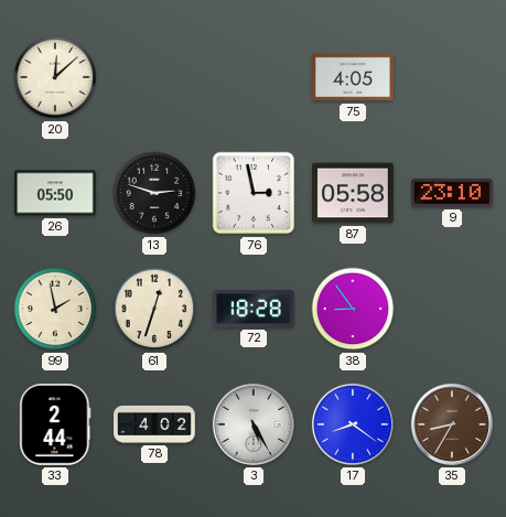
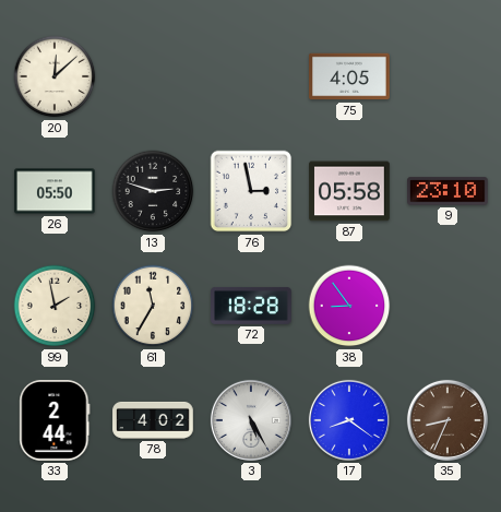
61: 12:33 -> 11:35
35: 8:35 -> 8:34
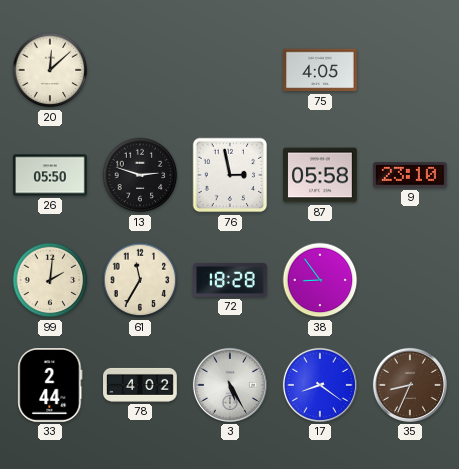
99: 1:58 -> 2:01
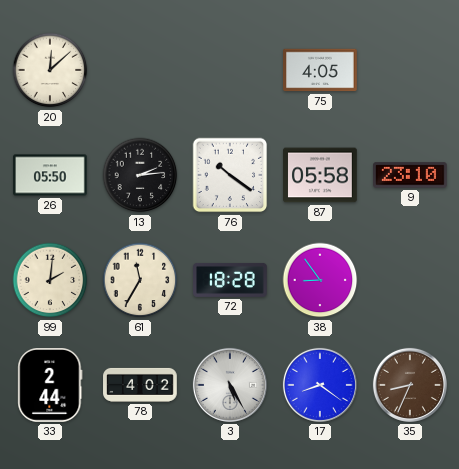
13: 2:48 -> 2:14
76: 2:58 -> 10:21
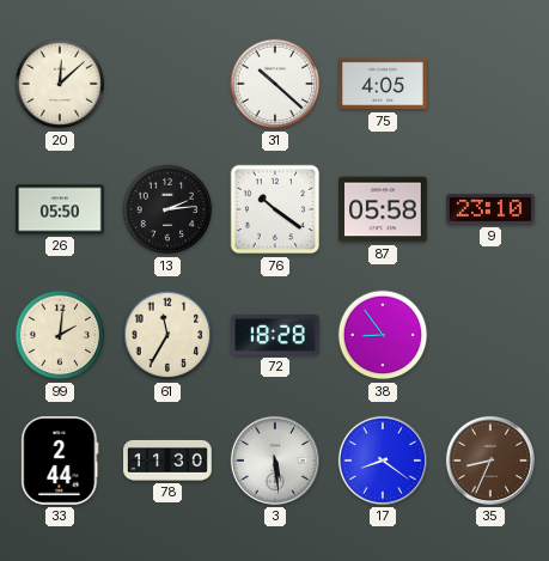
31: none -> 10:22
78: 4:02 -> 11:30
3: 5:25 -> 5:29
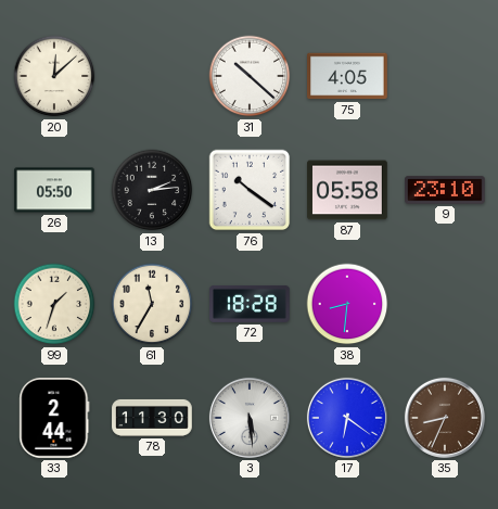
99: 2:01 -> 1:33
38: 8:54 -> 8:31
17: 8:21 -> 6:21
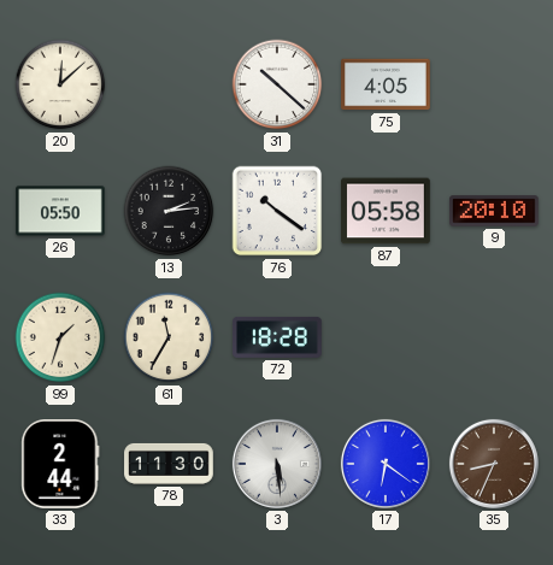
9: 23:10 -> 20:10
38: 8:31 -> none
